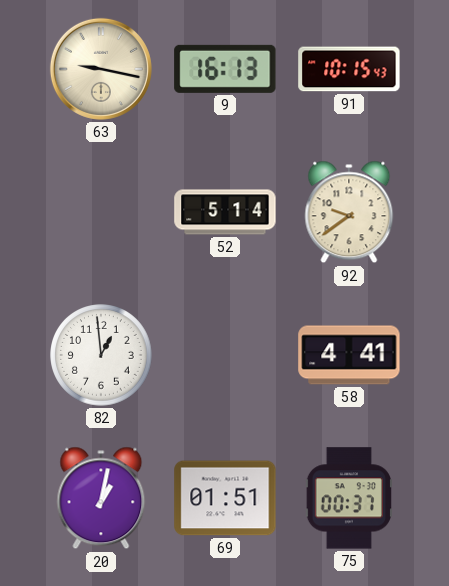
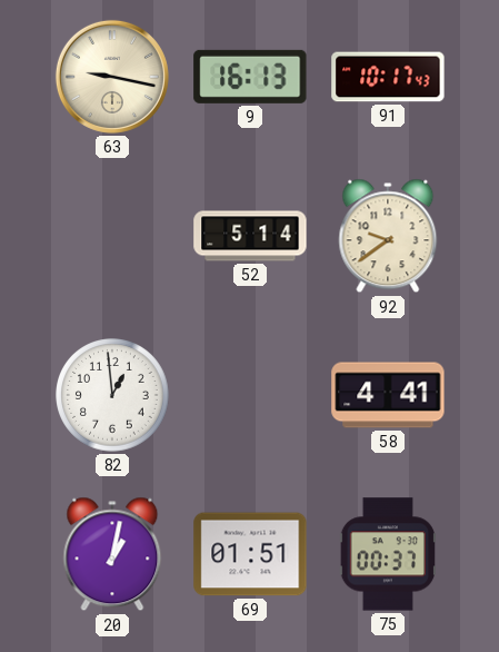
91: 10:15 -> 10:17
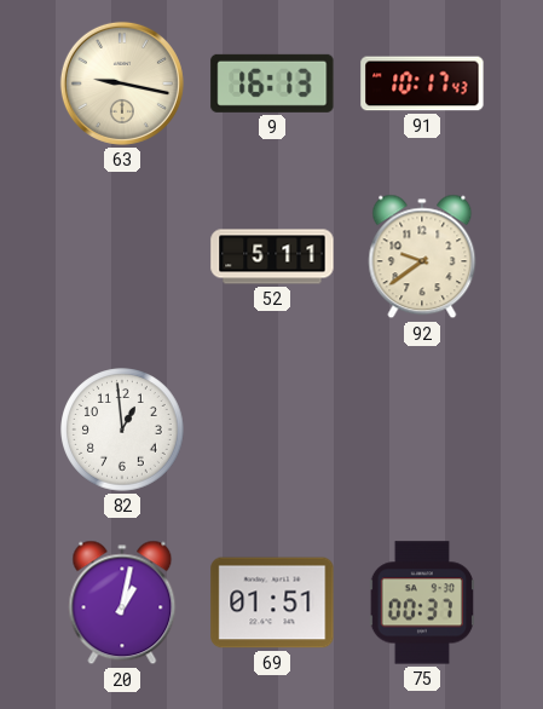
52: 5:14 -> 5:11
58: 4:41 -> none
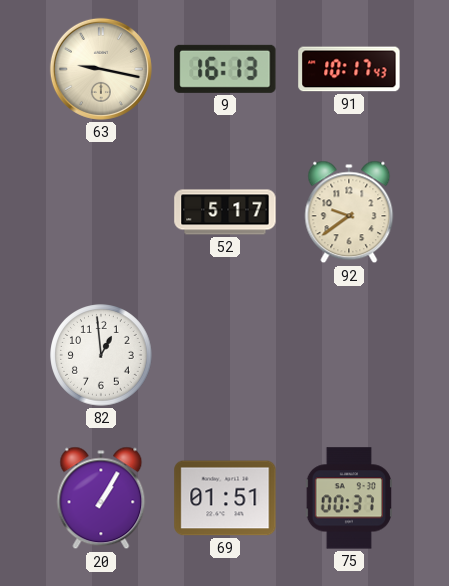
52: 5:11 -> 5:17
20: 1:02 -> 1:05
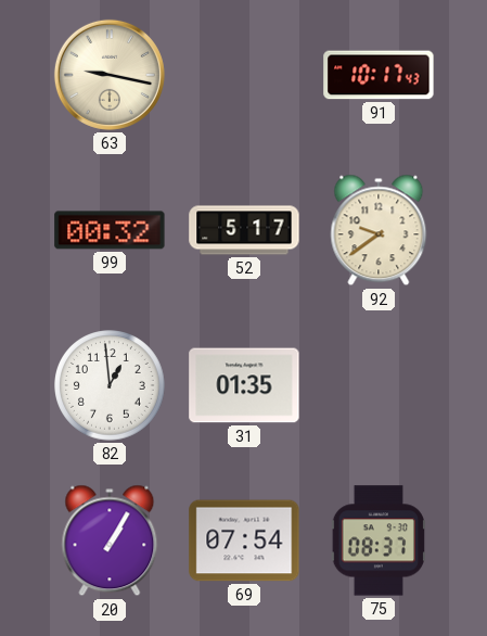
9: 16:13 -> none
99: none -> 00:32
31: none -> 01:35
69: 01:51 -> 07:54
75: 00:37 -> 08:37
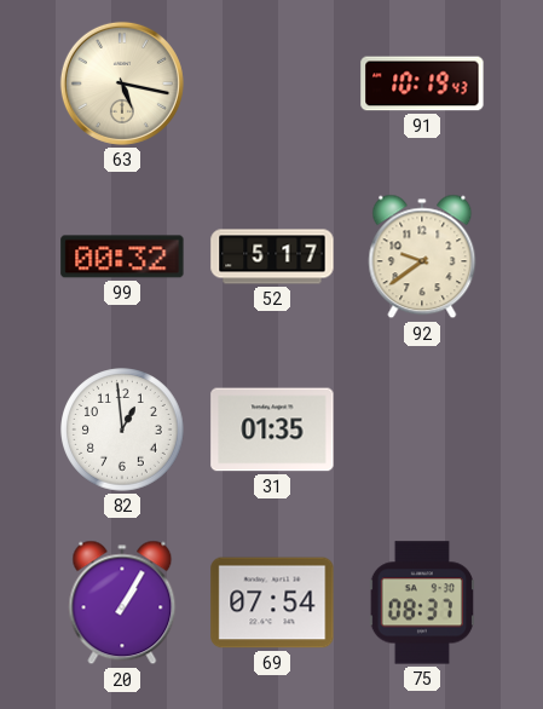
63: 9:17 -> 5:17
91: 10:17 -> 10:19
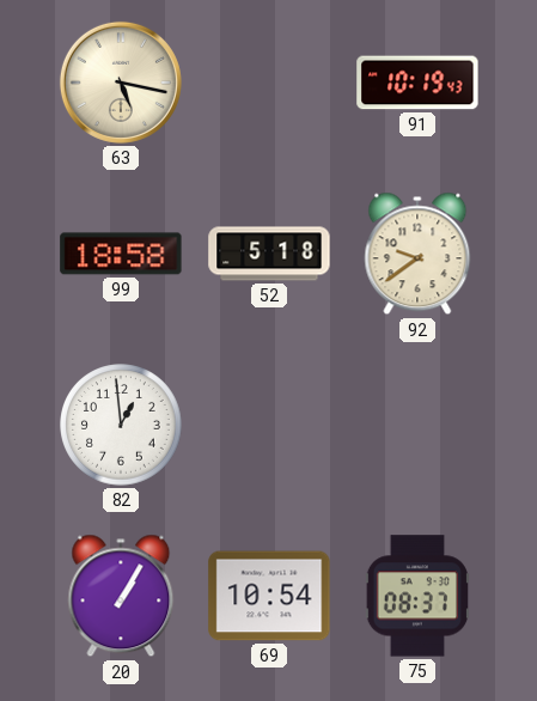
99: 00:32 -> 18:58
52: 5:17 -> 5:18
31: 01:35 -> none
69: 07:54 -> 10:54
